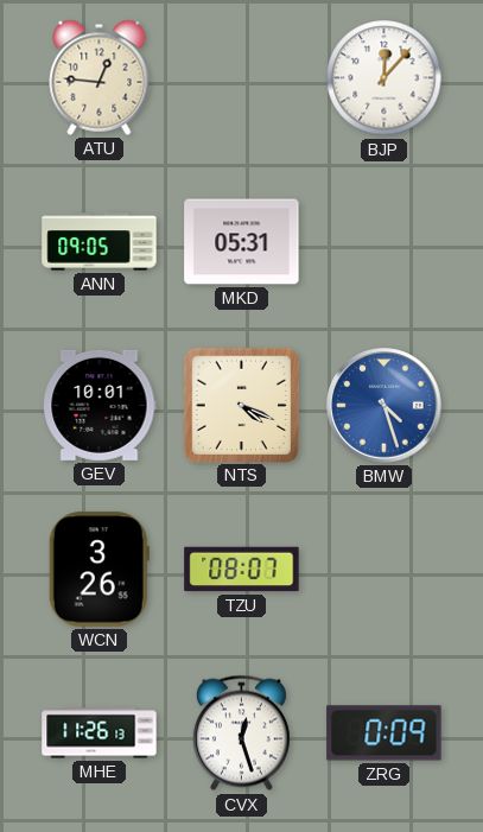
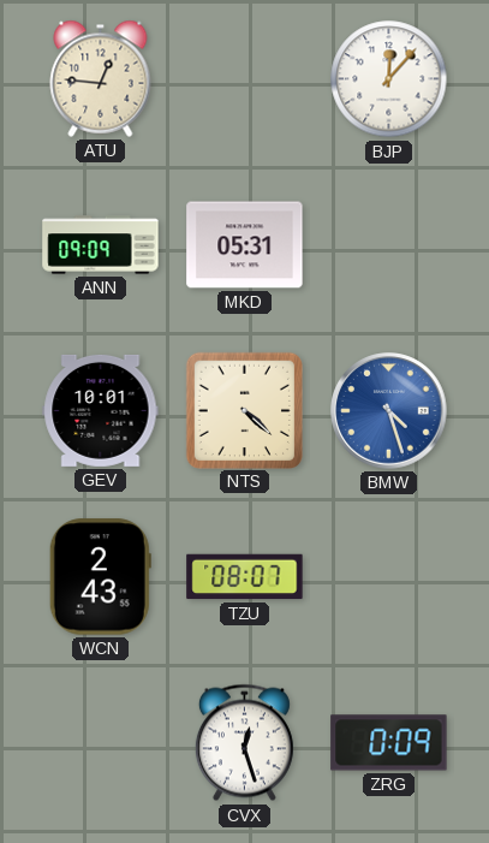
ANN: 09:05 -> 09:09
NTS: 4:19 -> 4:22
WCN: 3:26 -> 2:43
MHE: 11:26 -> none
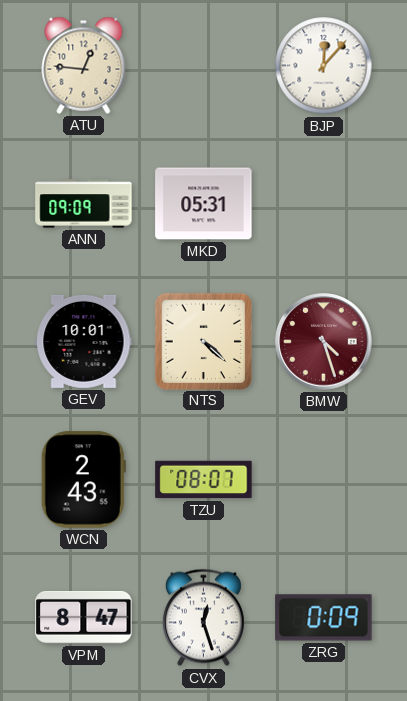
BMW dial: blue -> burgundy
VPM: none -> 8:47
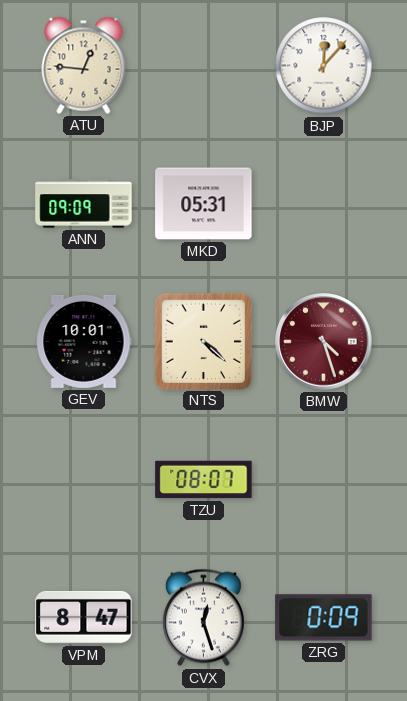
WCN: 2:43 -> none
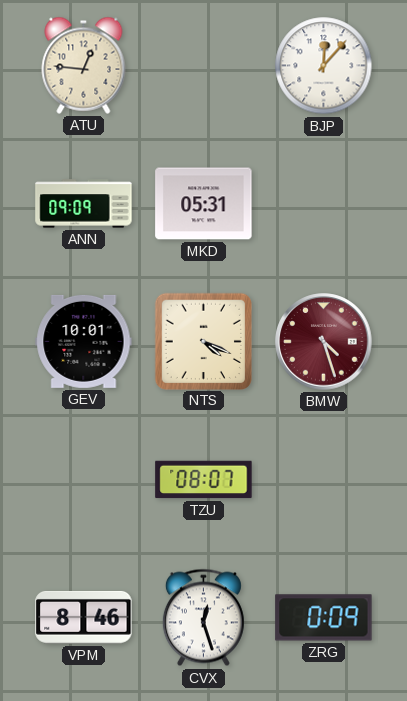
NTS: 4:22 -> 4:19
VPM: 8:47 -> 8:46
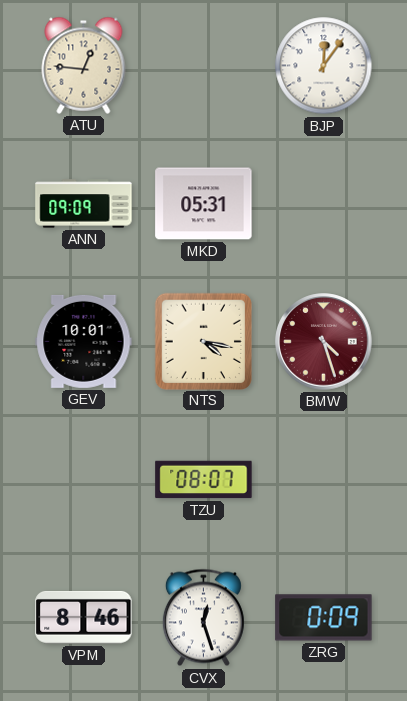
BJP: 12:07 -> 12:06
NTS: 4:19 -> 4:17
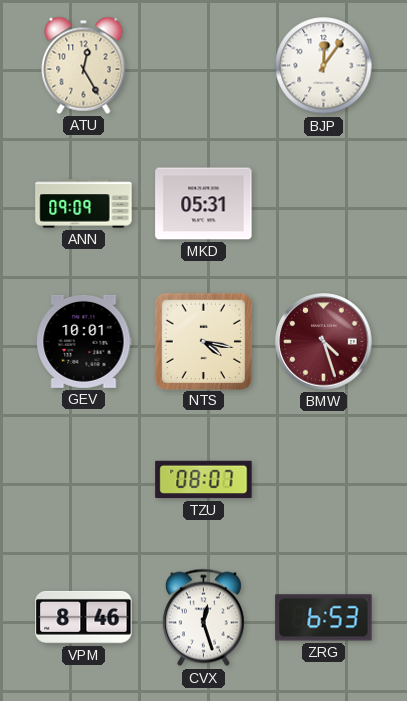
ATU: 12:46 -> 12:25
ZRG: 0:09 -> 6:53
